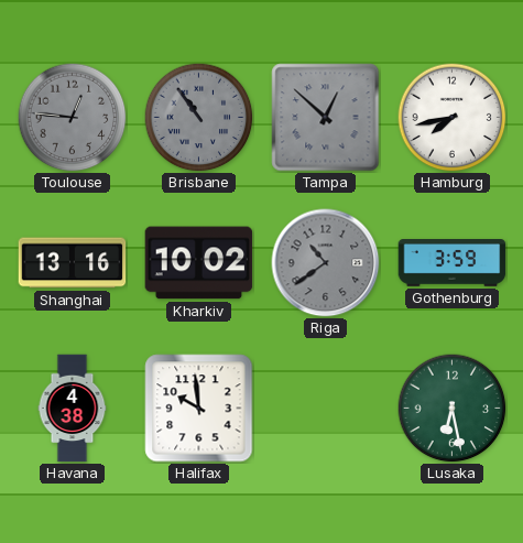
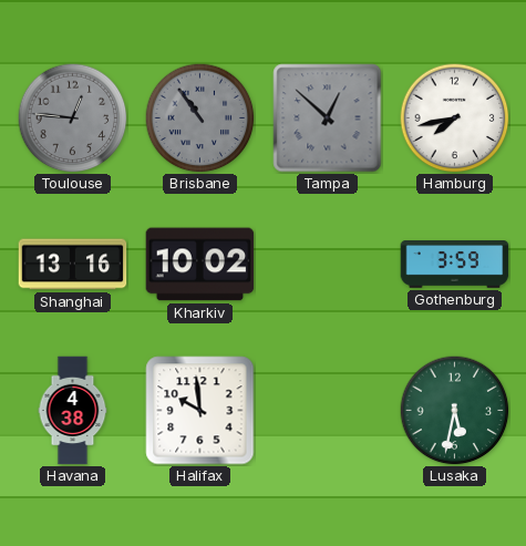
Riga: 10:39 -> none
Lusaka: 6:28 -> 5:32
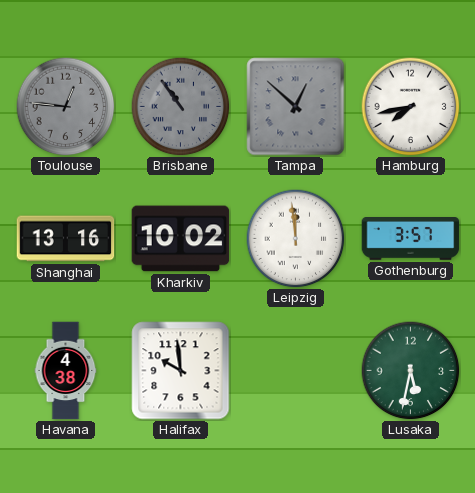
Leipzig: none -> 11:59
Gothenburg: 3:59 -> 3:57
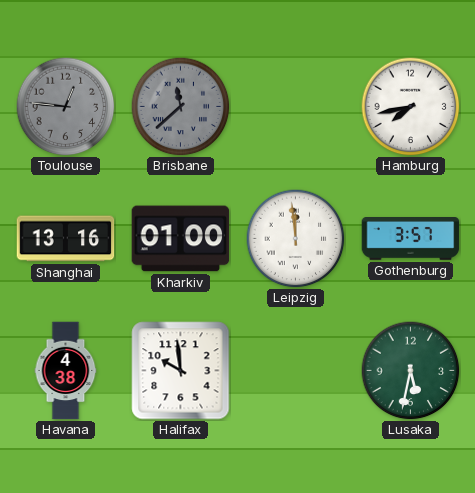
Brisbane: 10:54 -> 11:38
Tampa: 12:52 -> none
Kharkiv: 10:02 -> 01:00
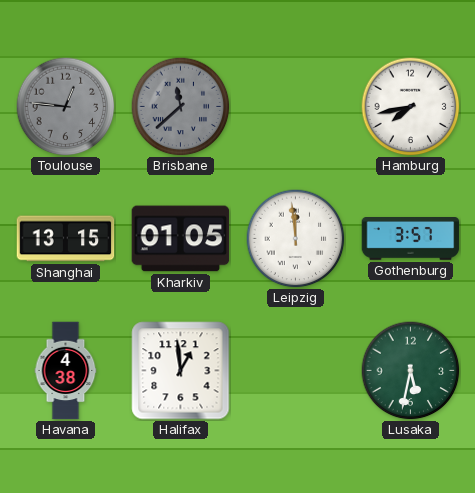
Shanghai: 13:16 -> 13:15
Kharkiv: 01:00 -> 01:05
Halifax: 9:59 -> 12:59
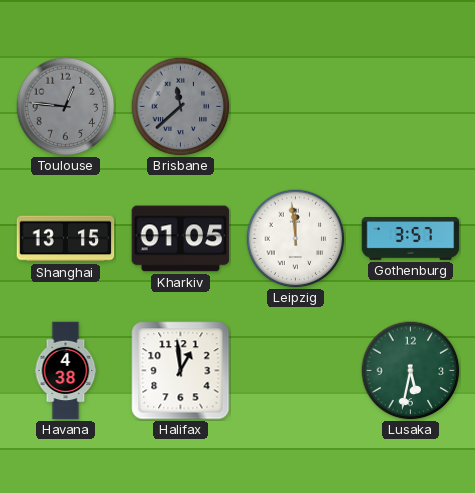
Hamburg: 7:43 -> none
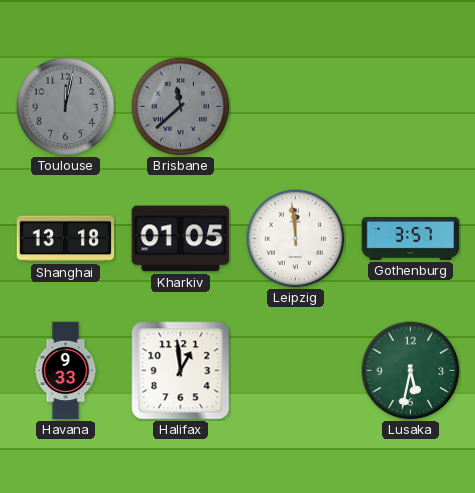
Toulouse: 12:46 -> 12:02
Shanghai: 13:15 -> 13:18
Havana: 4:38 -> 9:33
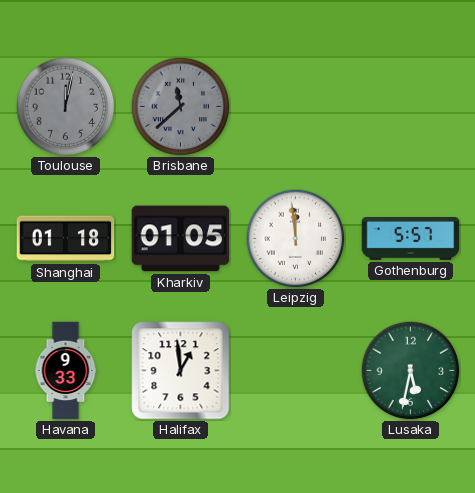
Shanghai: 13:18 -> 01:18
Gothenburg: 3:57 -> 5:57
